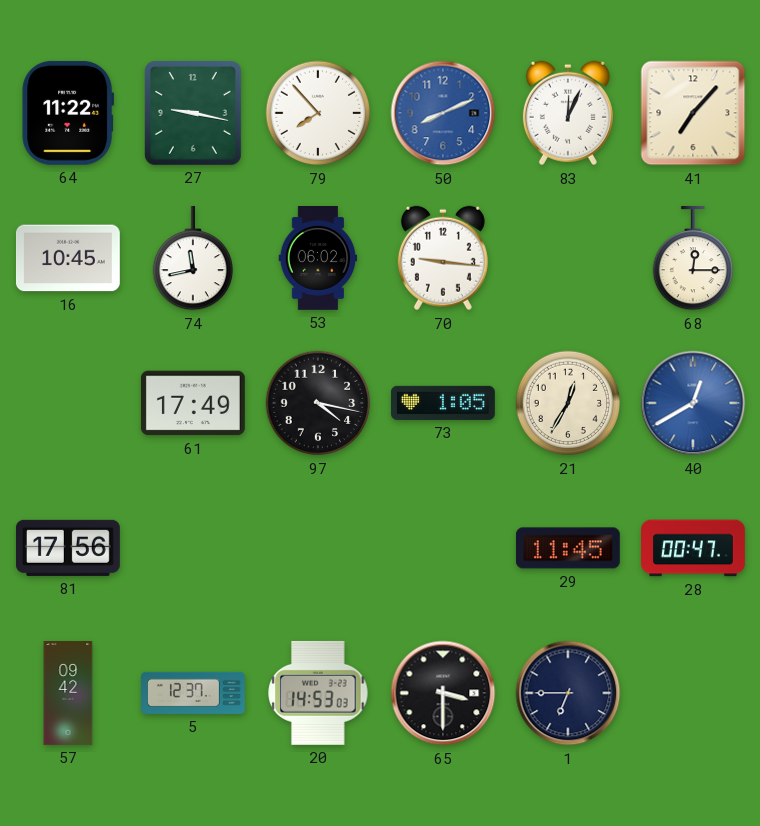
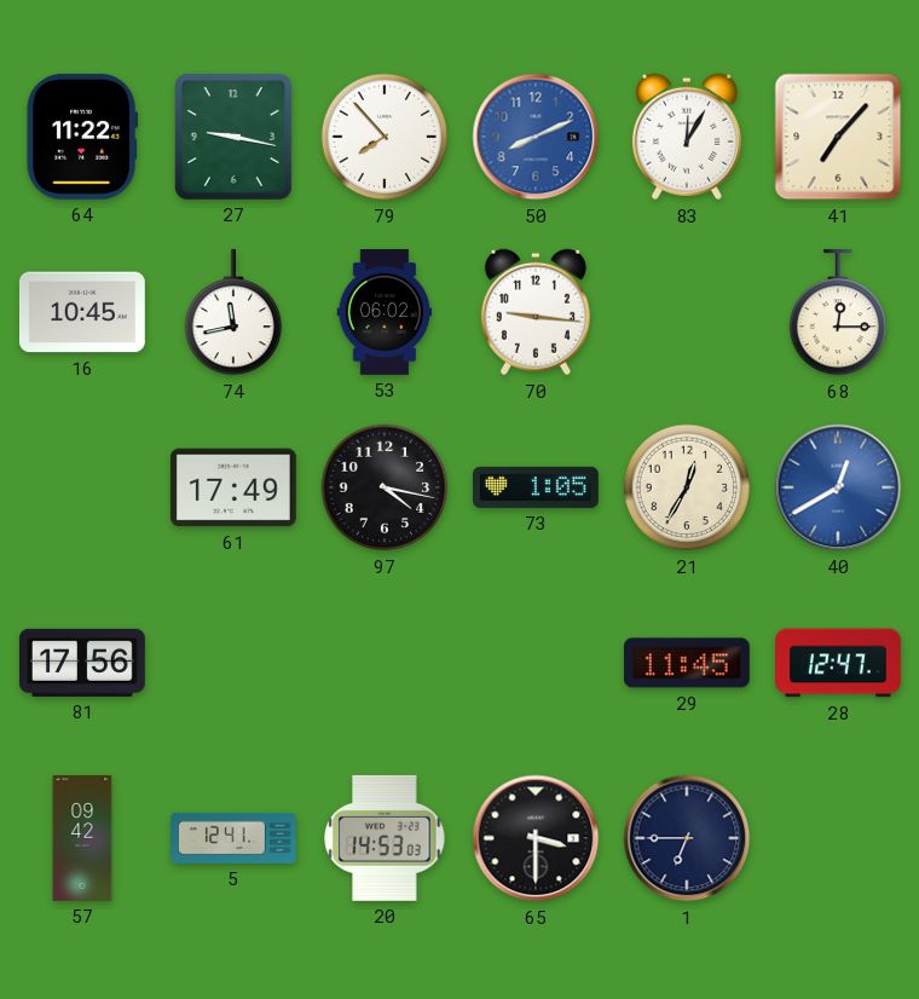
83: 12:04 -> 12:05
28: 00:47 -> 12:47
5: 12:37 -> 12:41
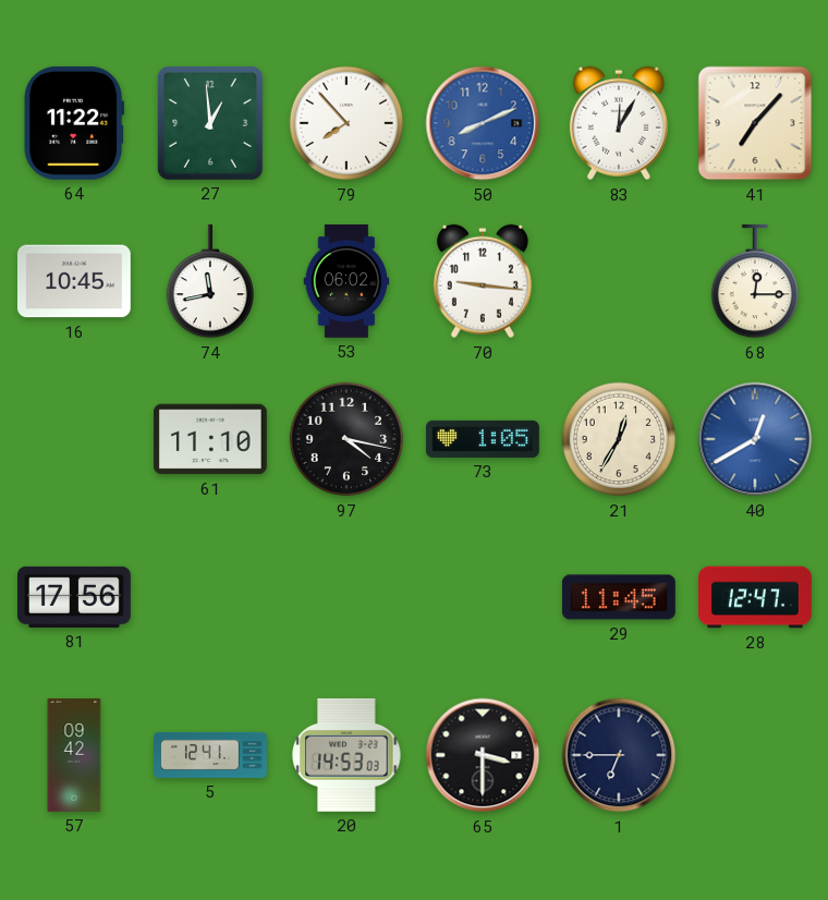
27: 9:17 -> 12:59
61: 17:49 -> 11:10
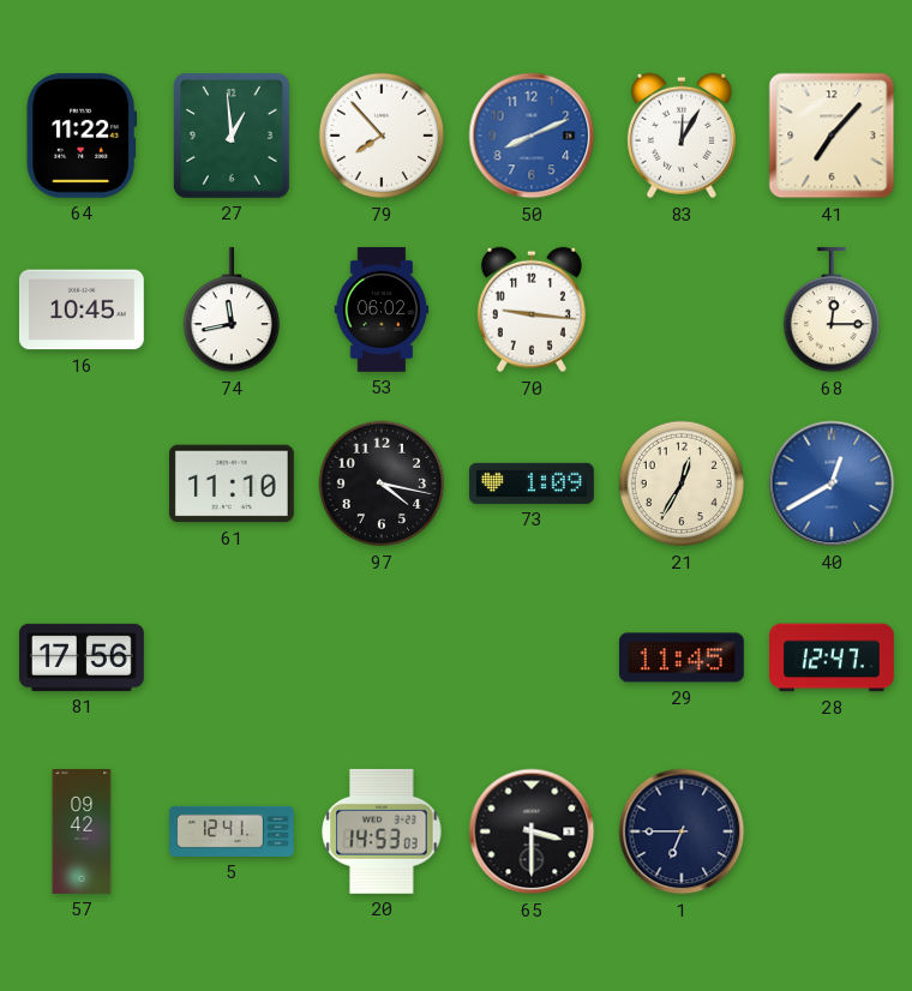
73: 1:05 -> 1:09
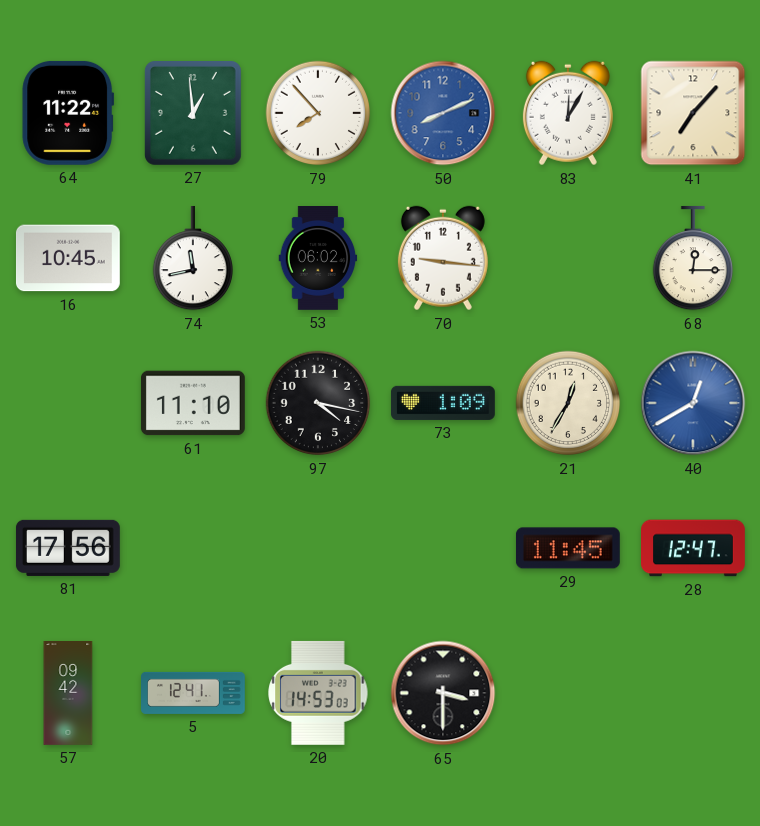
1: 6:45 -> none
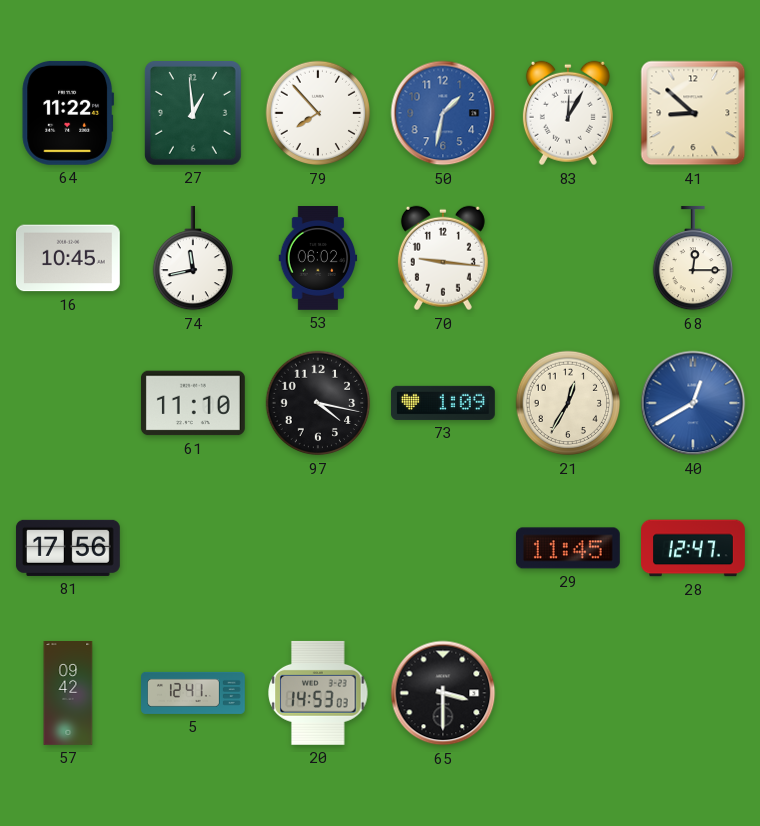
50: 8:11 -> 1:32
41: 7:07 -> 8:52
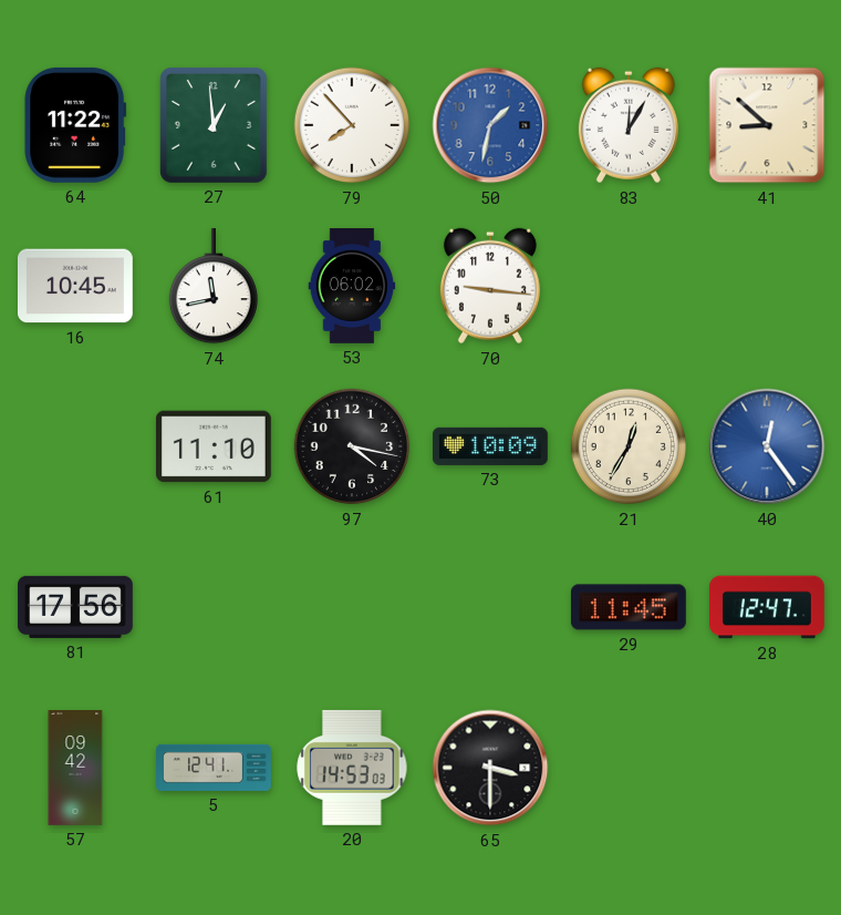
68: 12:15 -> none
73: 1:09 -> 10:09
40: 12:40 -> 12:24
